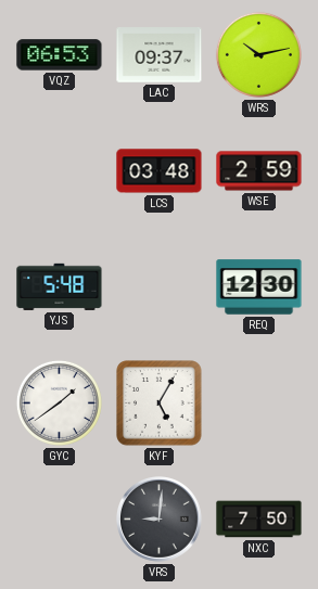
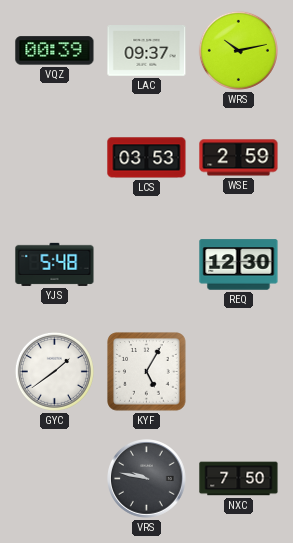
VQZ: 06:53 -> 00:39
LCS: 03:48 -> 03:53
VRS: 9:01 -> 9:47
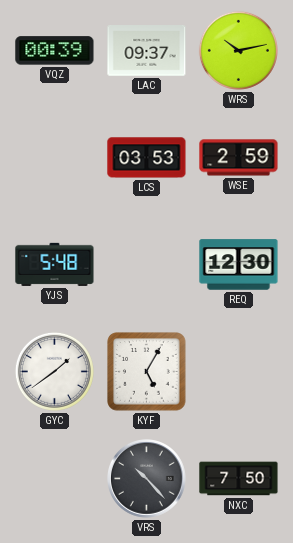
VRS: 9:47 -> 10:23
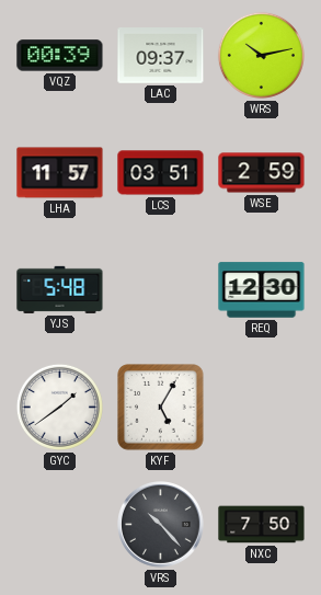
LHA: none -> 11:57
LCS: 03:53 -> 03:51
